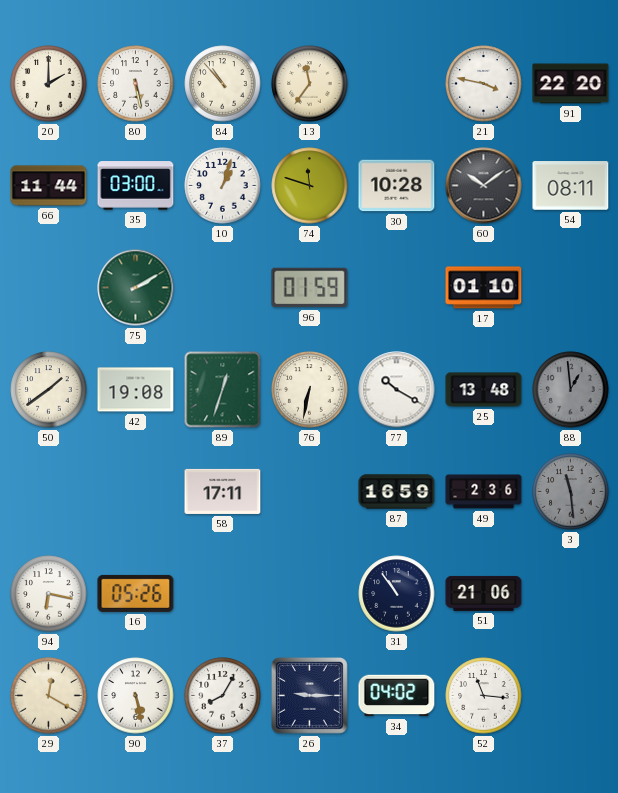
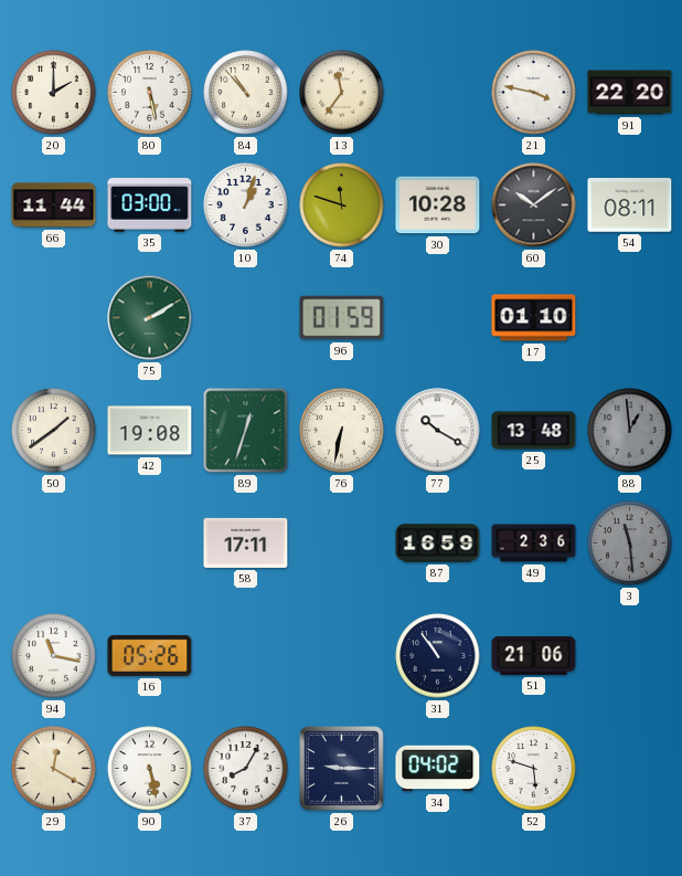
94: 6:17 -> 11:17
52: 11:16 -> 5:48
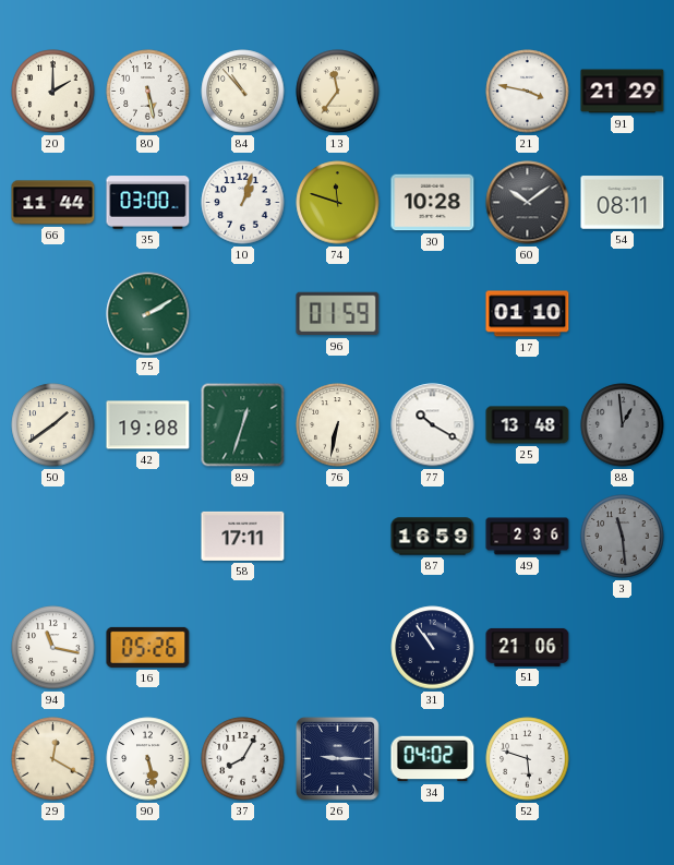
91: 22:20 -> 21:29
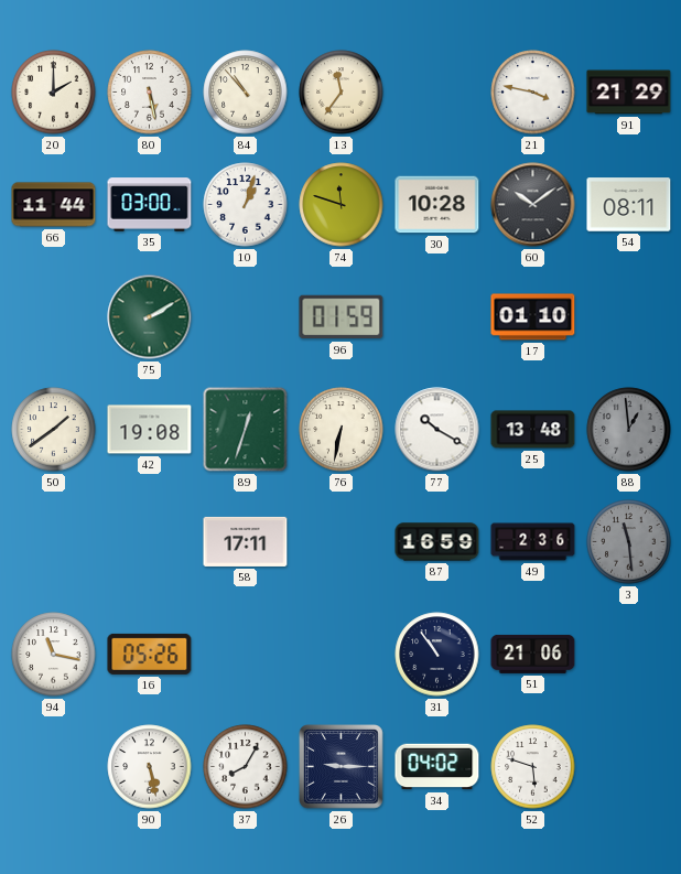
29: 12:20 -> none
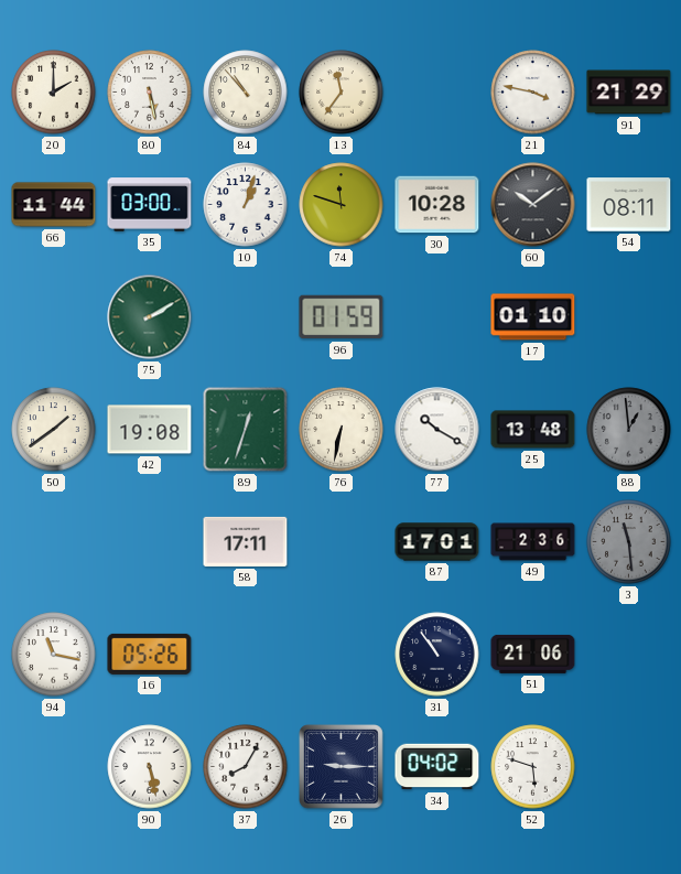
87: 16:59 -> 17:01
